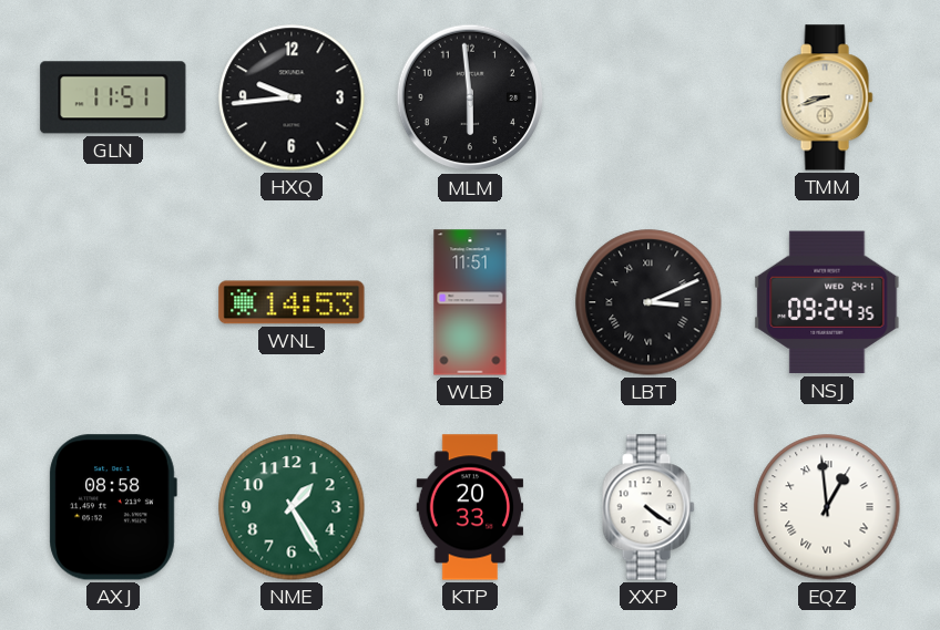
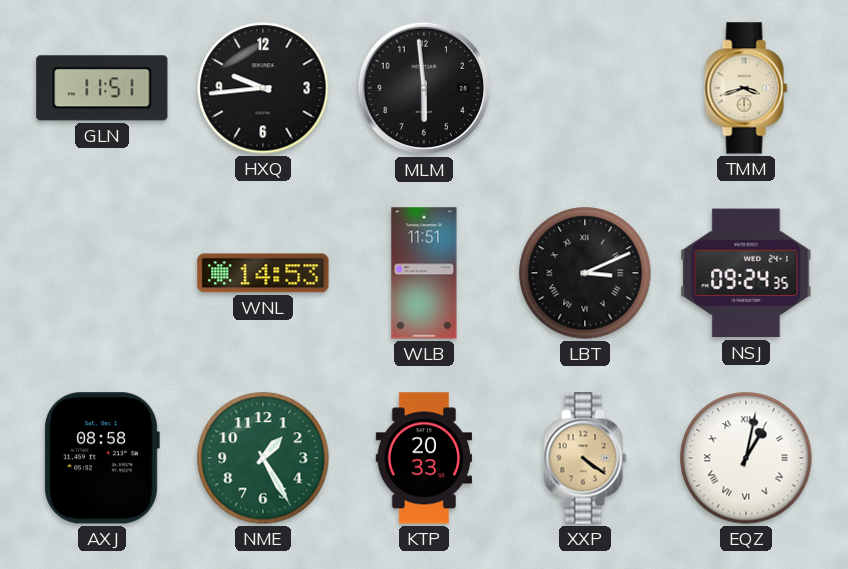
TMM: 8:42 -> 3:42
XXP dial: white -> champagne
EQZ: 12:59 -> 1:02
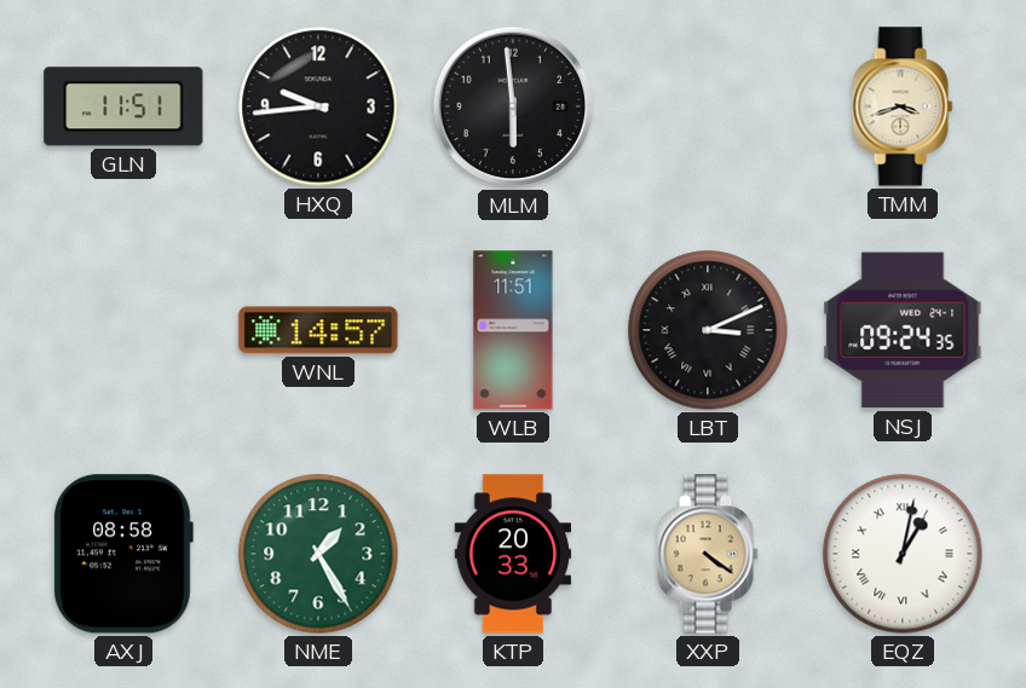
WNL: 14:53 -> 14:57
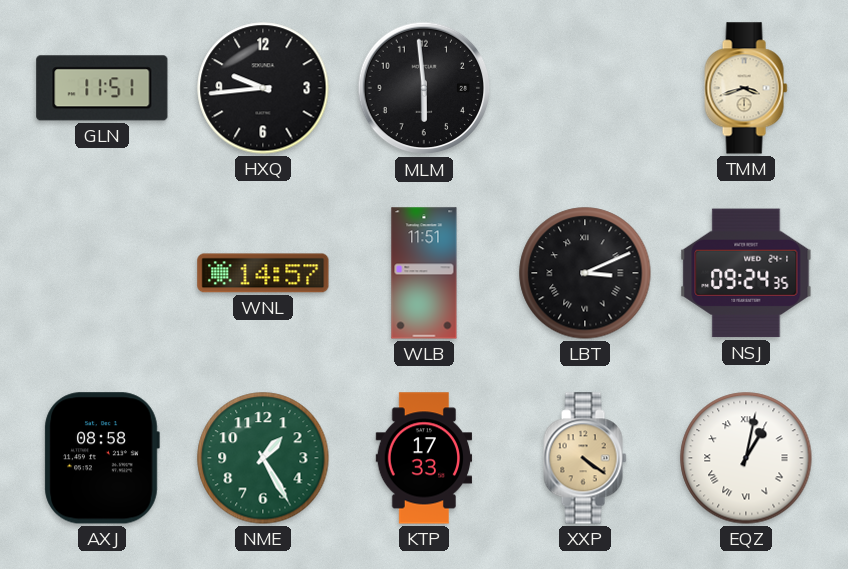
KTP: 20:33 -> 17:33
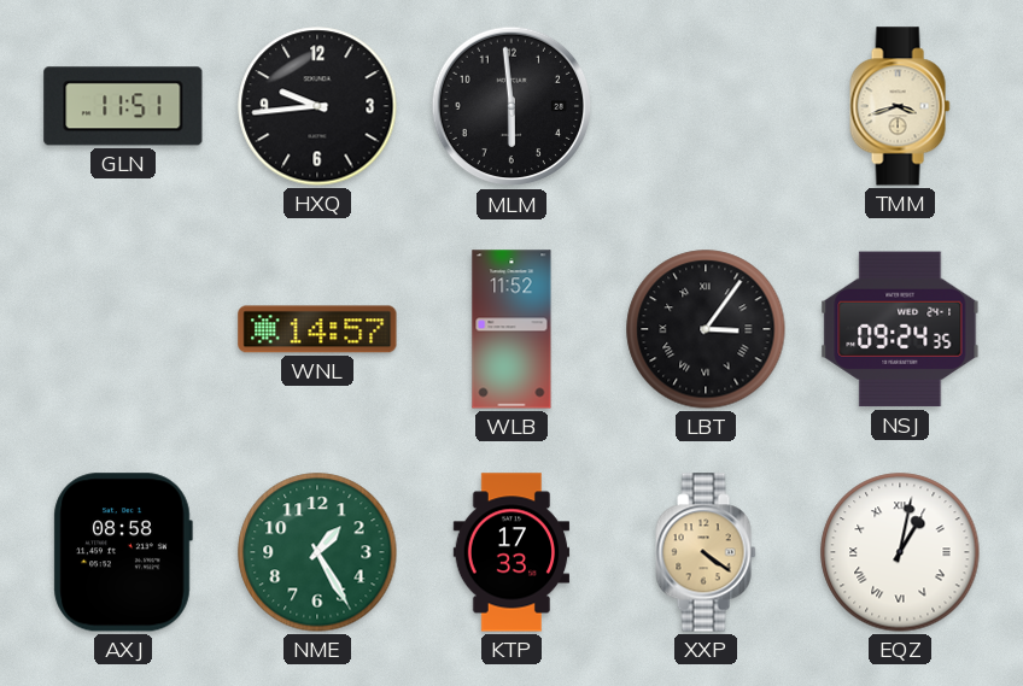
WLB: 11:51 -> 11:52
LBT: 3:11 -> 3:06
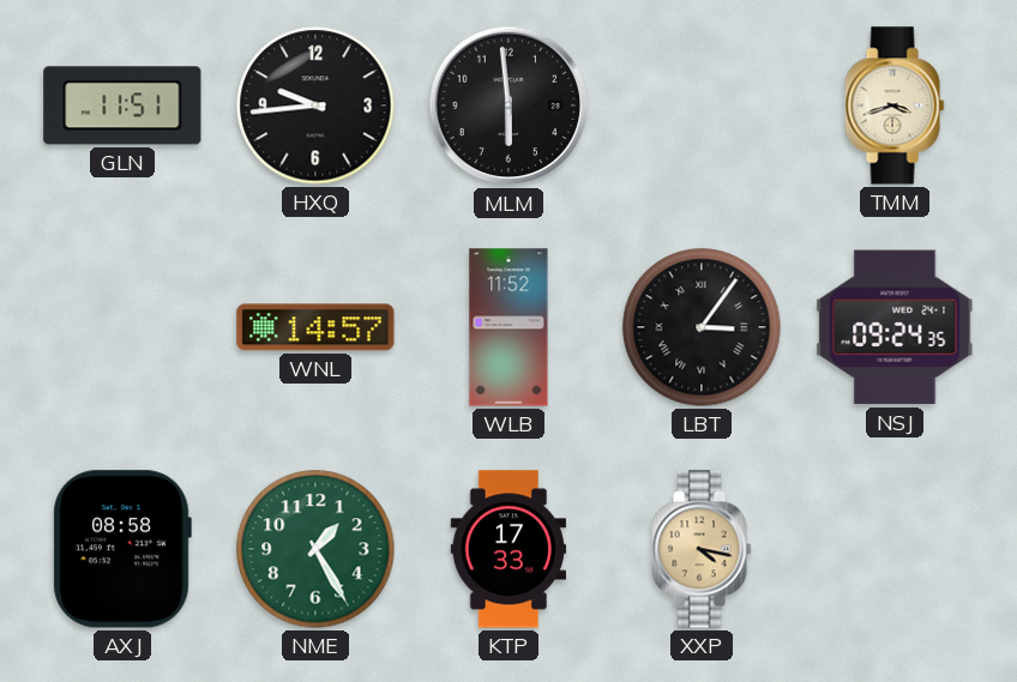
XXP: 4:21 -> 4:17
EQZ: 1:02 -> none
